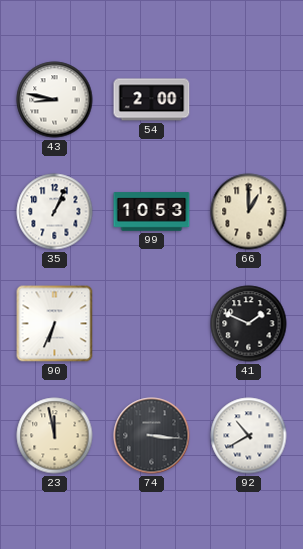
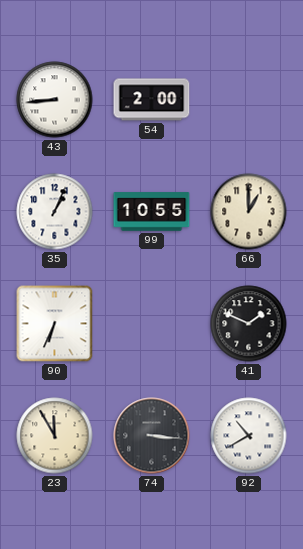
43: 8:47 -> 8:44
99: 10:53 -> 10:55
23: 11:58 -> 11:55
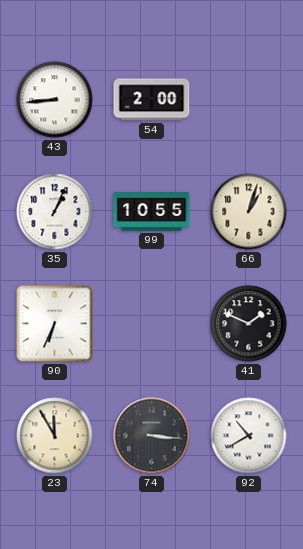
66: 1:00 -> 1:03
